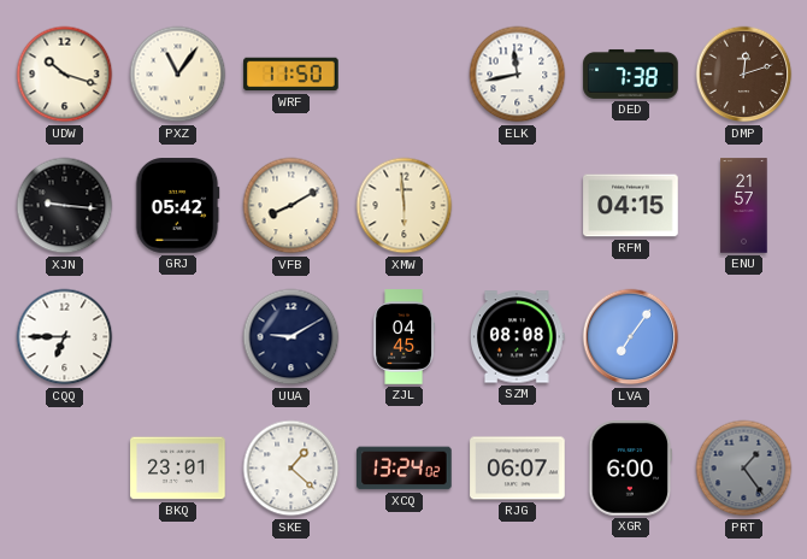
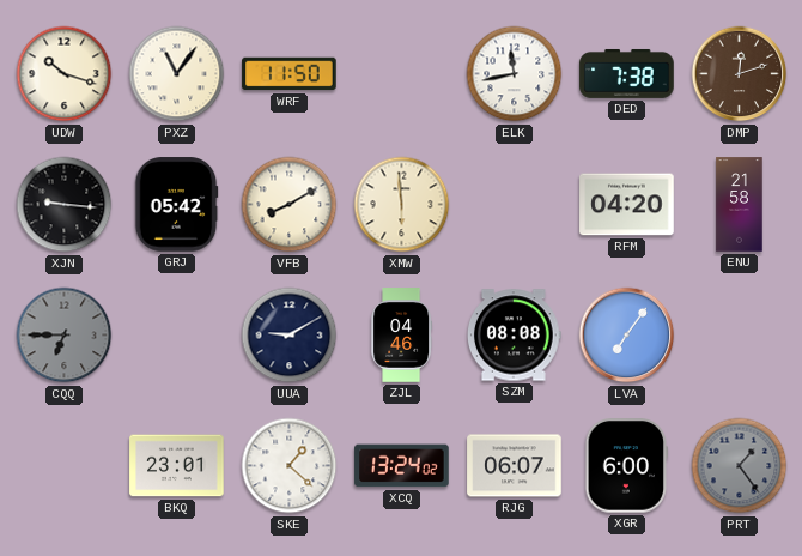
RFM: 04:15 -> 04:20
ENU: 21:57 -> 21:58
CQQ dial: white -> grey
ZJL: 04:45 -> 04:46
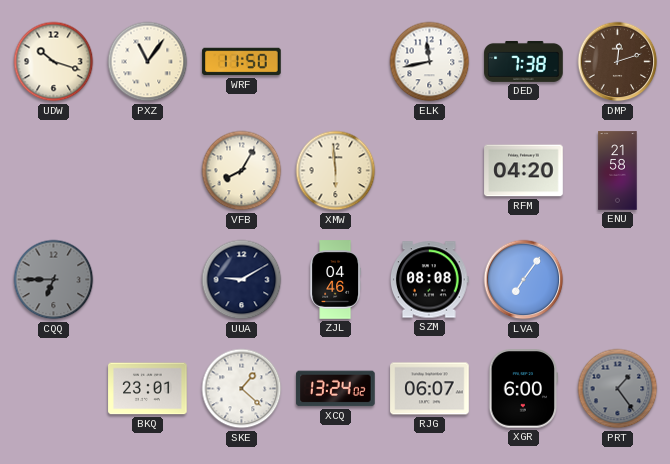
XJN: 9:16 -> none
GRJ: 05:42 -> none
VFB: 8:10 -> 8:05
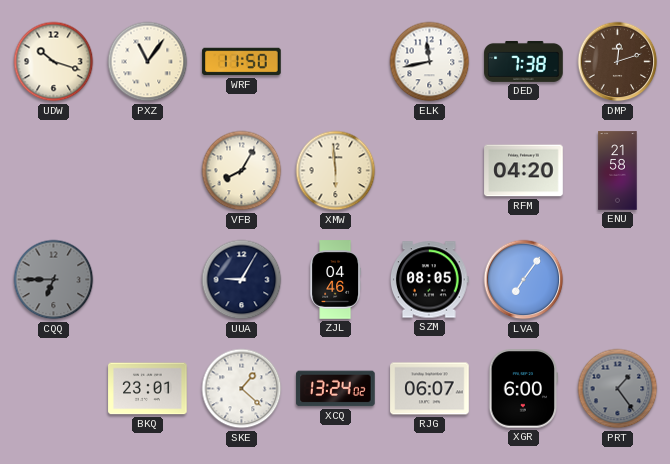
UUA: 9:10 -> 9:05
SZM: 08:08 -> 08:05
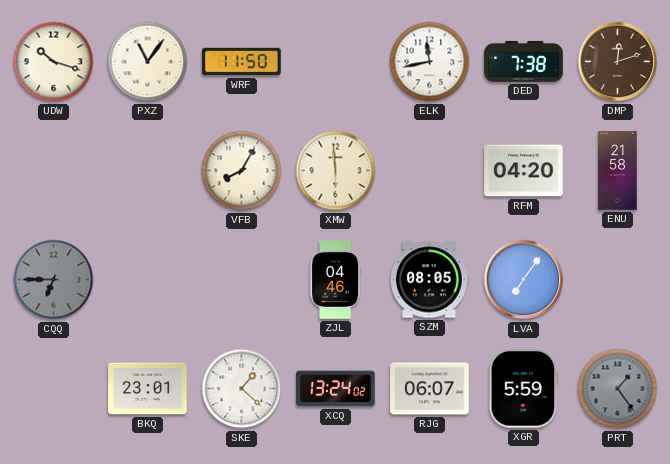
UUA: 9:05 -> none
XGR: 6:00 -> 5:59
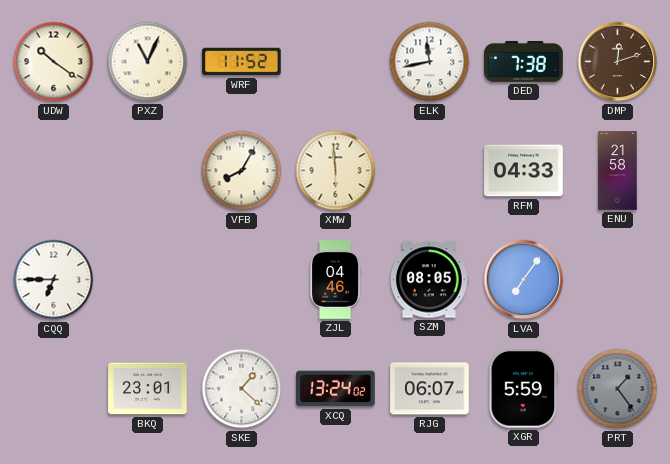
UDW: 10:18 -> 10:21
PXZ: 11:06 -> 11:04
WRF: 11:50 -> 11:52
RFM: 04:20 -> 04:33
CQQ dial: grey -> white
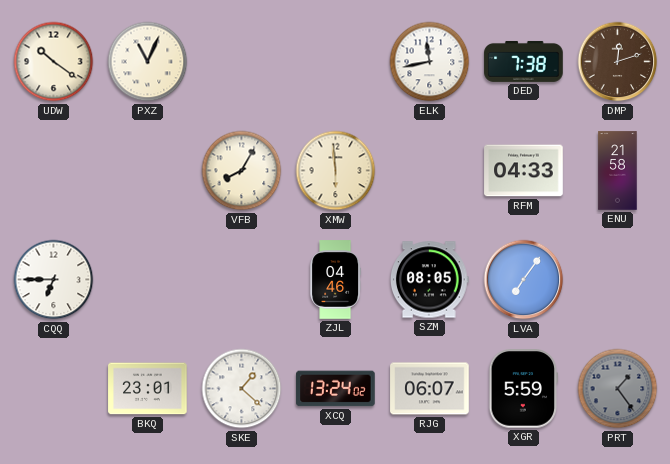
WRF: 11:52 -> none
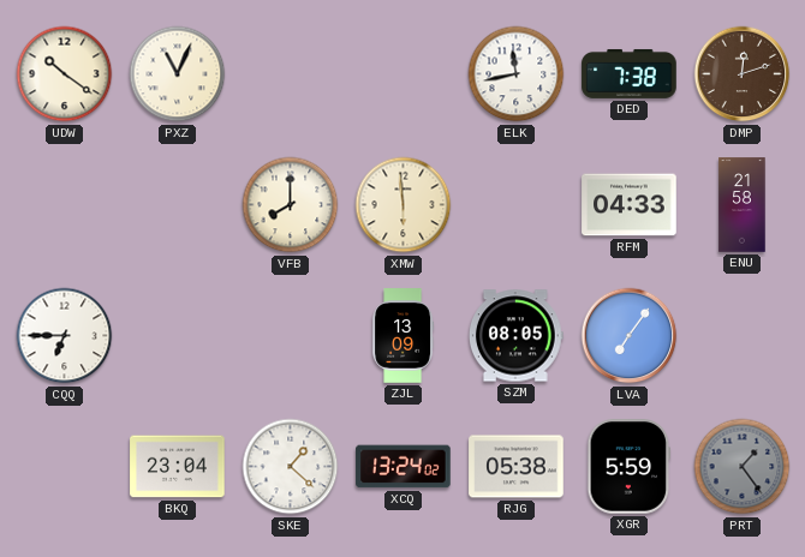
VFB: 8:05 -> 8:00
ZJL: 04:46 -> 13:09
BKQ: 23:01 -> 23:04
RJG: 06:07 -> 05:38
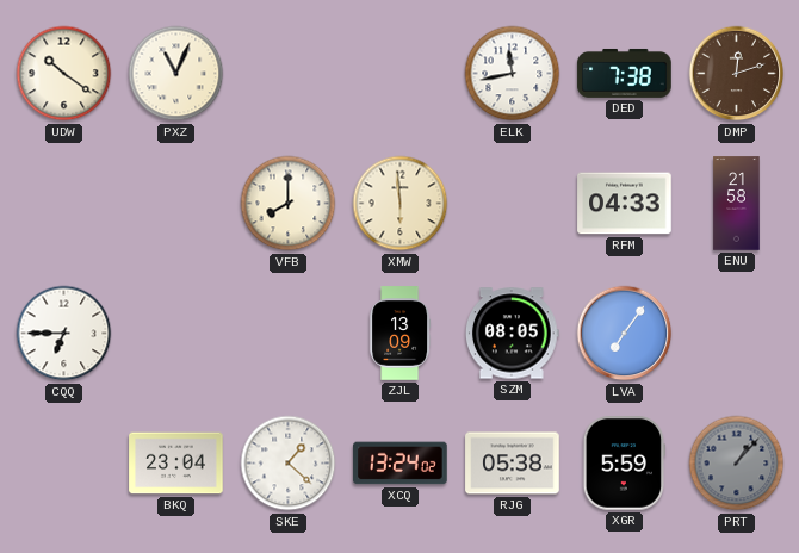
PRT: 1:24 -> 1:07
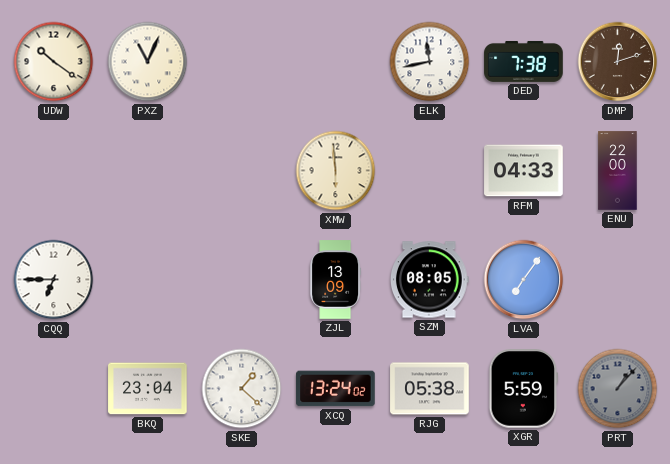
VFB: 8:00 -> none
ENU: 21:58 -> 22:00
